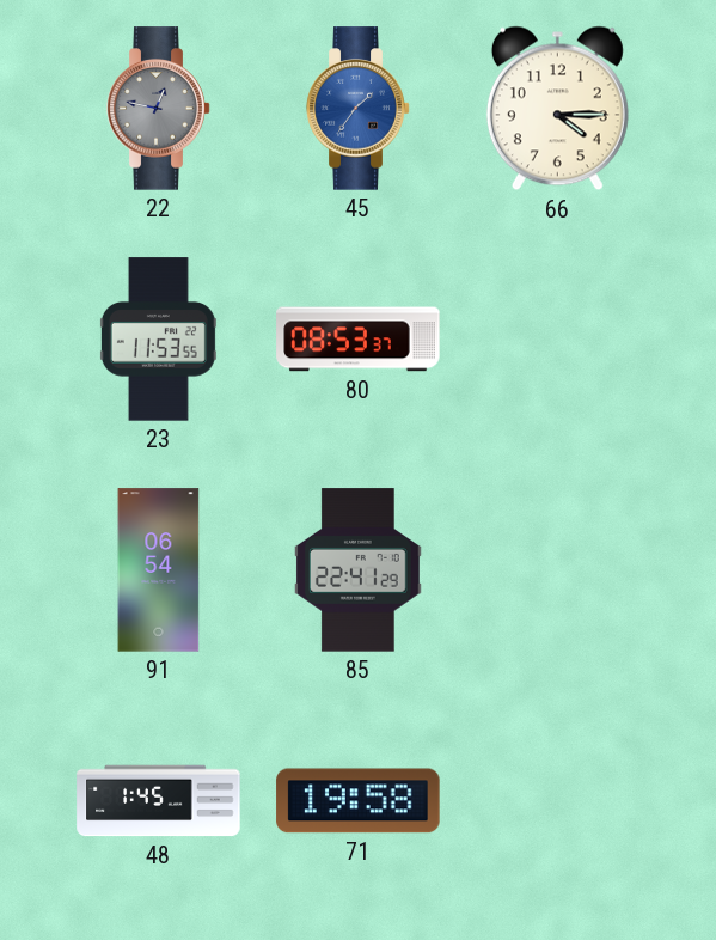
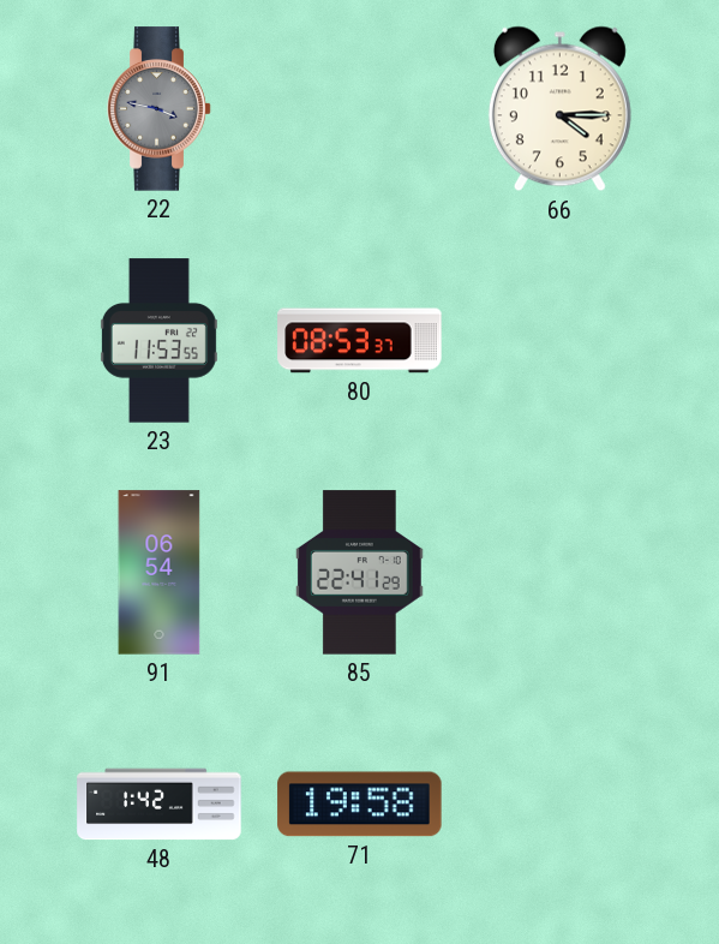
22: 12:47 -> 3:47
45: 1:36 -> none
48: 1:45 -> 1:42
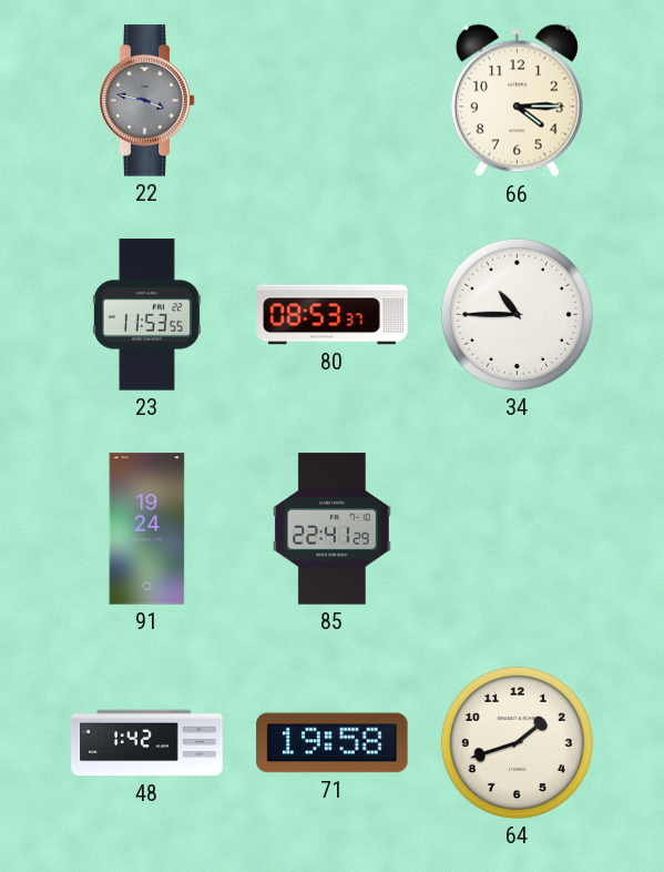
34: none -> 10:45
91: 06:54 -> 19:24
64: none -> 1:42
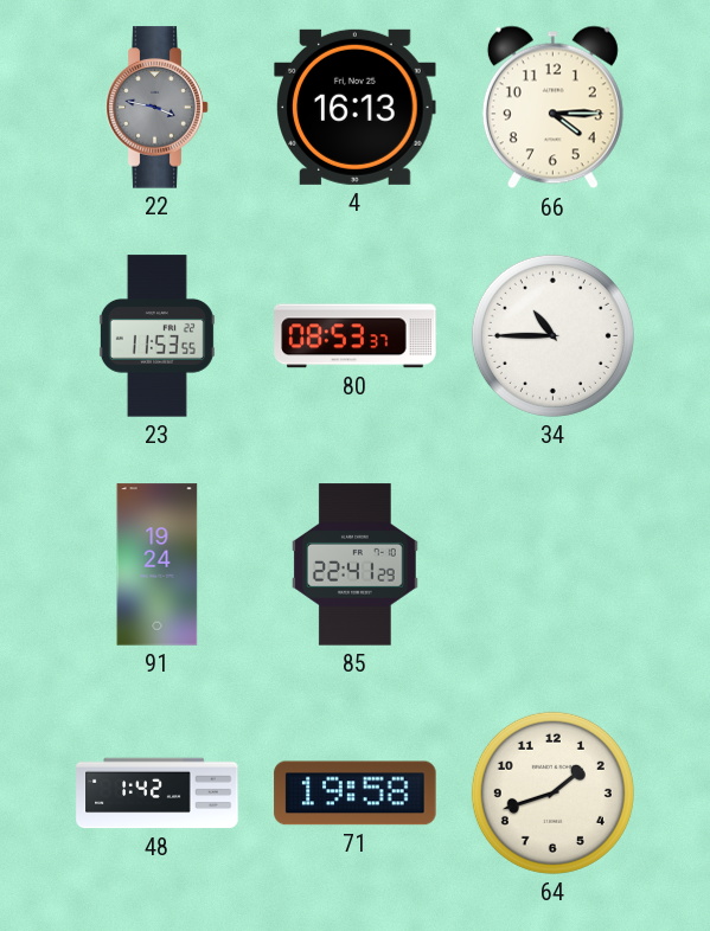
4: none -> 16:13
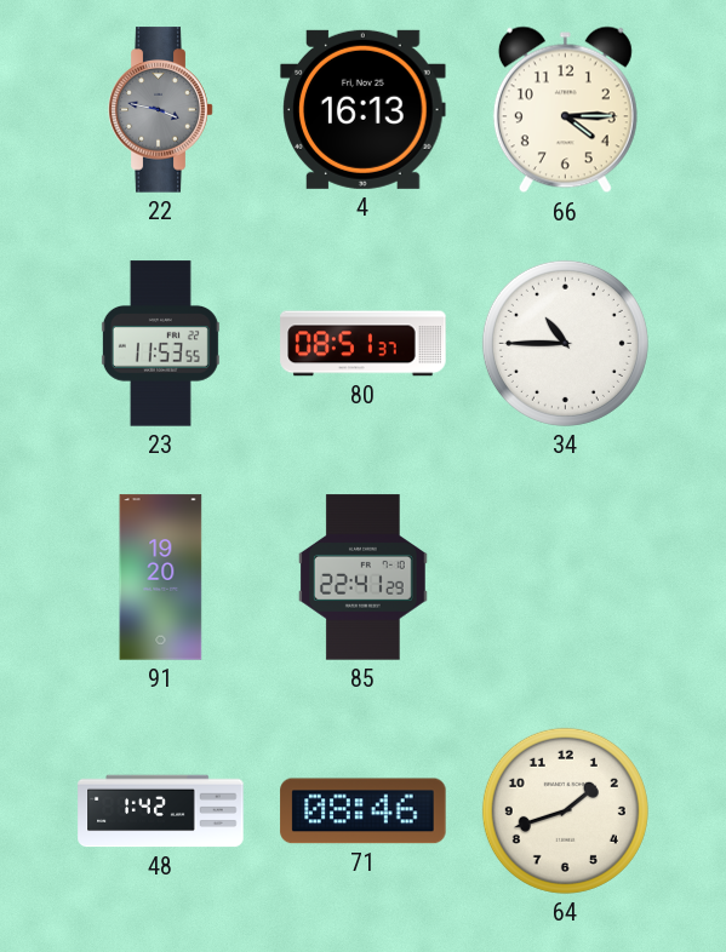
80: 08:53 -> 08:51
91: 19:24 -> 19:20
71: 19:58 -> 08:46
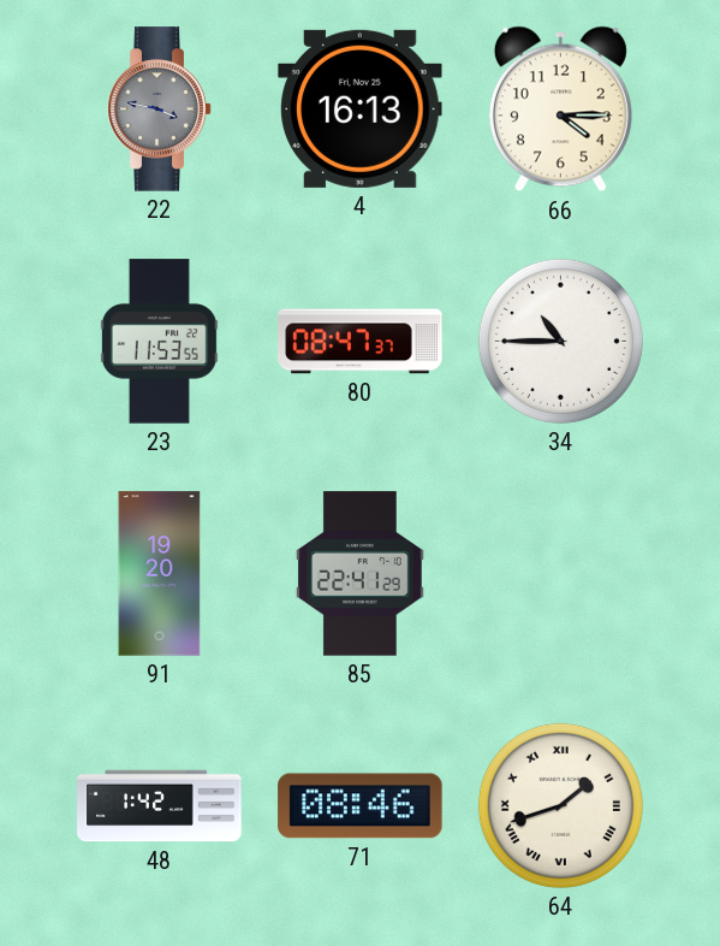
80: 08:51 -> 08:47
64 numerals: Arabic -> Roman
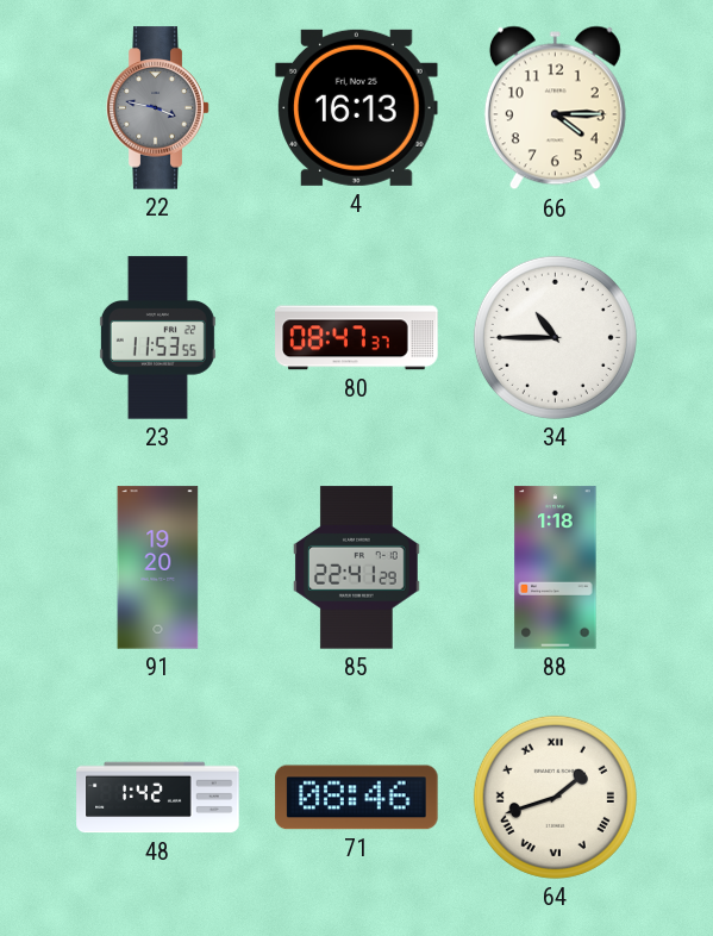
88: none -> 1:18
